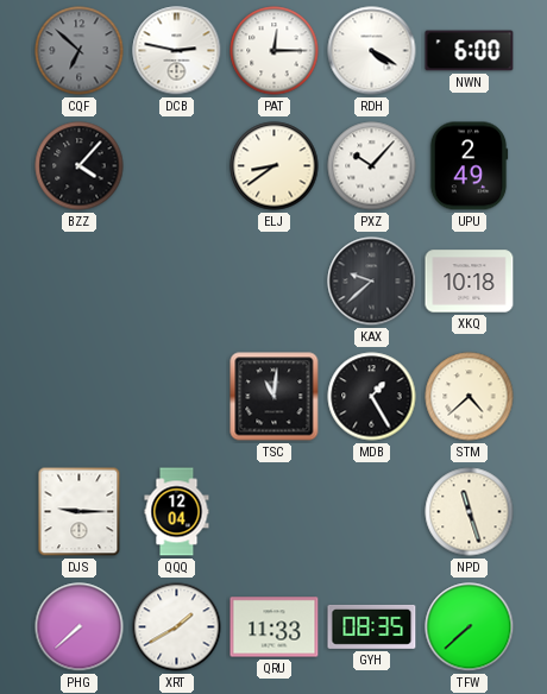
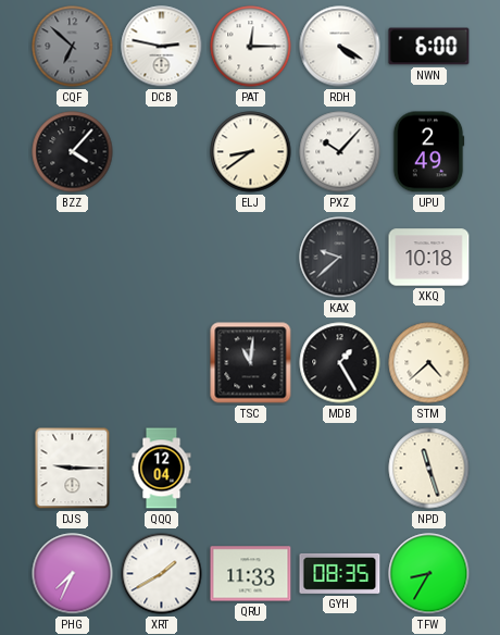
PHG: 7:38 -> 7:34
TFW: 7:38 -> 8:35
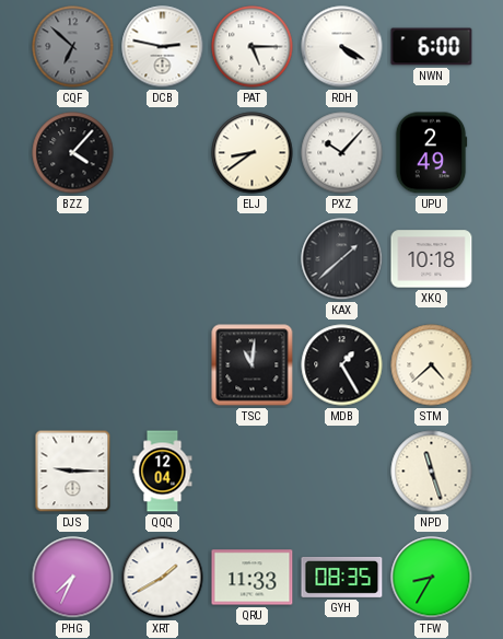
PAT: 12:15 -> 5:15
KAX: 9:38 -> 1:38
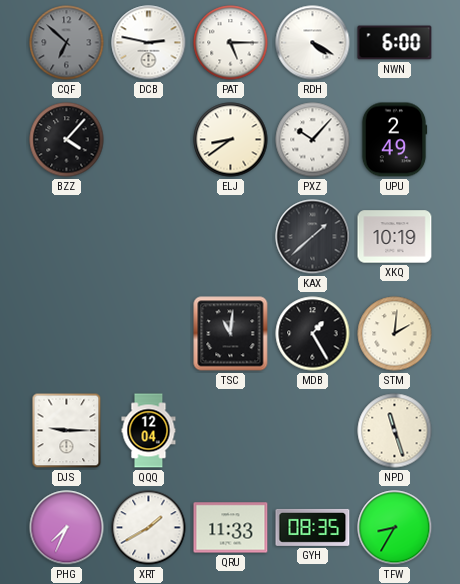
XKQ: 10:18 -> 10:19
STM: 4:38 -> 2:01
